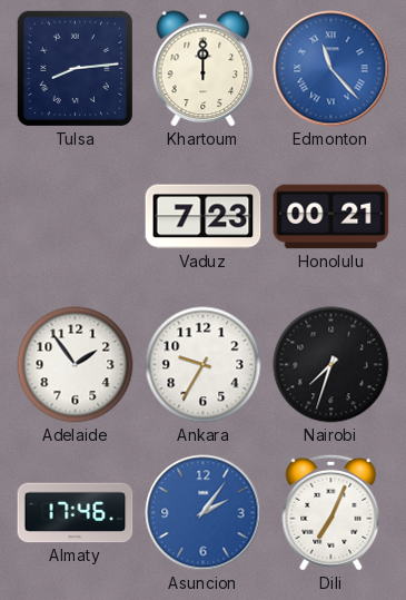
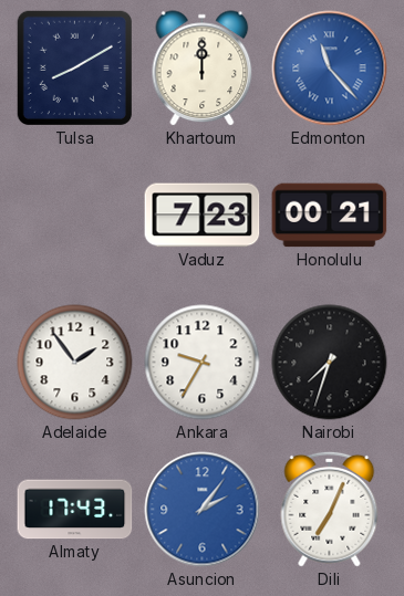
Tulsa: 8:14 -> 8:10
Almaty: 17:46 -> 17:43
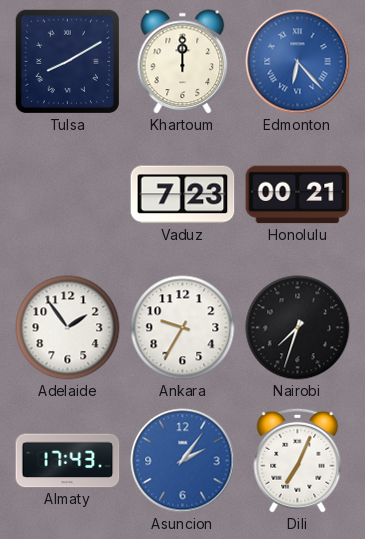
Edmonton: 11:23 -> 6:23
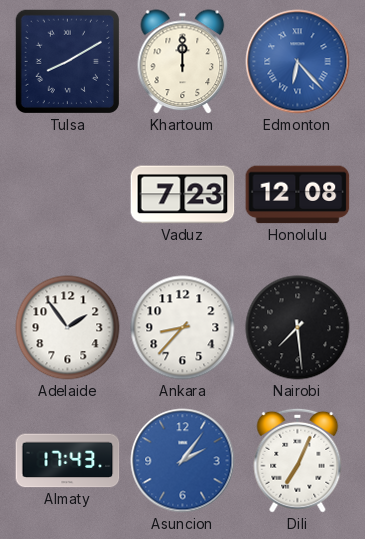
Honolulu: 00:21 -> 12:08
Ankara: 9:35 -> 8:37
Nairobi: 7:33 -> 7:29
